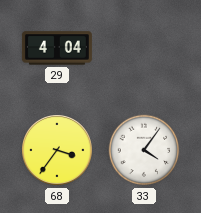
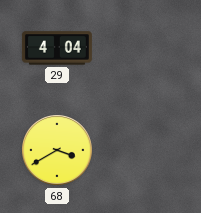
68: 3:36 -> 3:40
33: 4:06 -> none
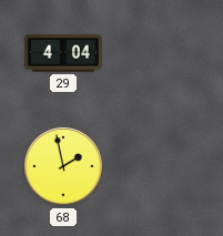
68: 3:40 -> 1:58
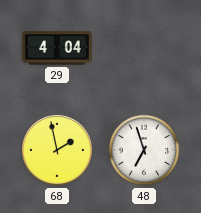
48: none -> 6:57
